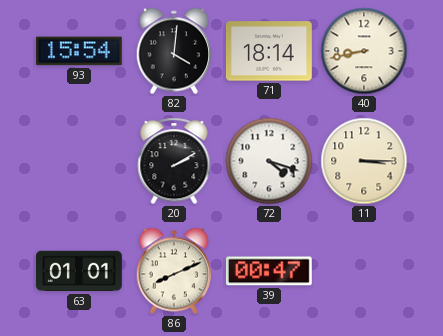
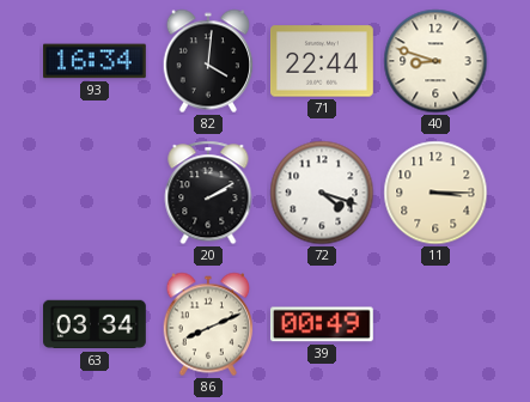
93: 15:54 -> 16:34
71: 18:14 -> 22:44
40: 8:43 -> 8:48
63: 01:01 -> 03:34
39: 00:47 -> 00:49
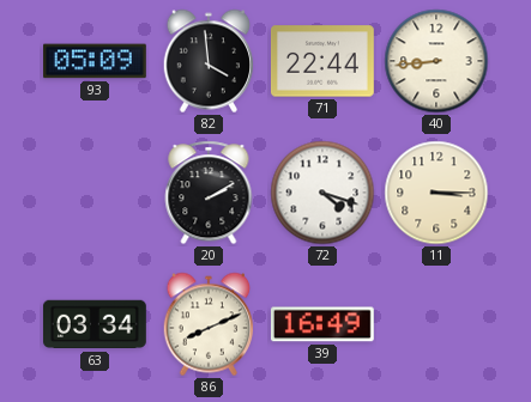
93: 16:34 -> 05:09
82: 4:01 -> 3:59
40: 8:48 -> 8:44
39: 00:49 -> 16:49
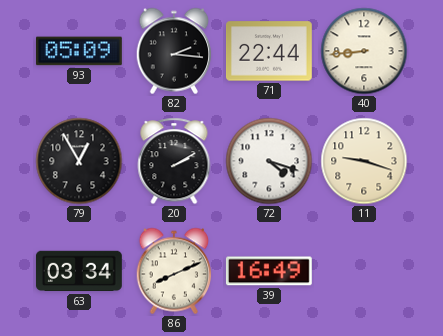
82: 3:59 -> 2:16
79: none -> 12:55
11: 3:15 -> 9:18
